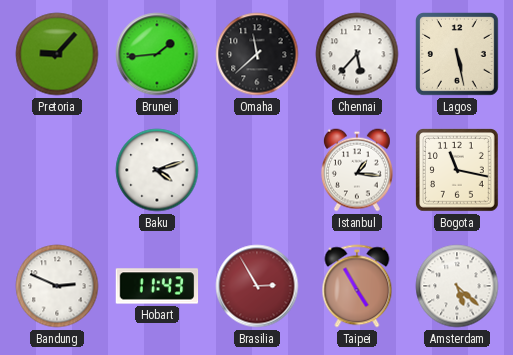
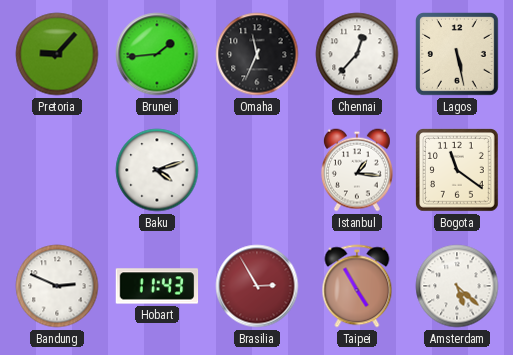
Omaha: 11:38 -> 11:34
Chennai: 5:37 -> 12:37
Bogota: 11:17 -> 11:21
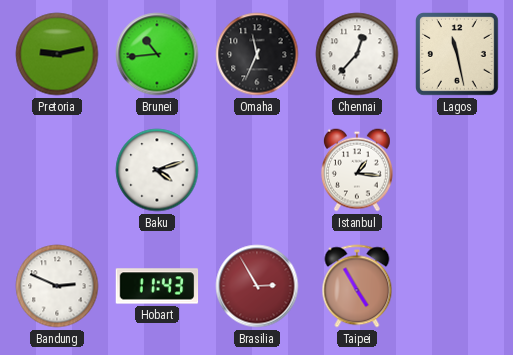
Pretoria: 9:07 -> 9:13
Brunei: 1:44 -> 10:44
Lagos: 5:28 -> 11:28
Bogota: 11:21 -> none
Amsterdam: 5:22 -> none
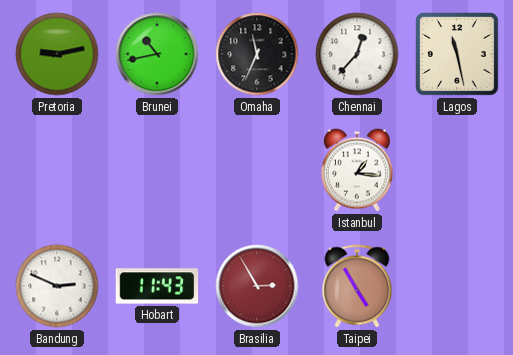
Brunei: 10:44 -> 10:43
Baku: 4:12 -> none
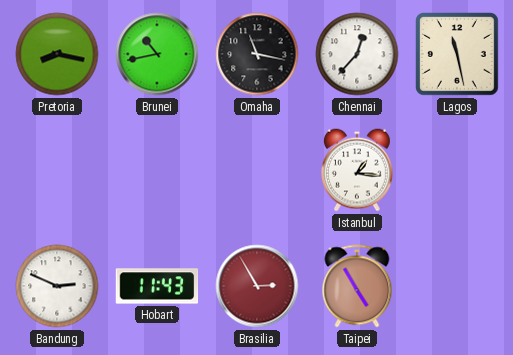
Pretoria: 9:13 -> 8:17
Omaha: 11:34 -> 11:17
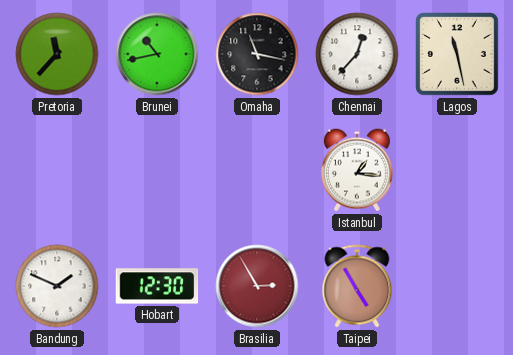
Pretoria: 8:17 -> 11:37
Bandung: 2:49 -> 1:49
Hobart: 11:43 -> 12:30
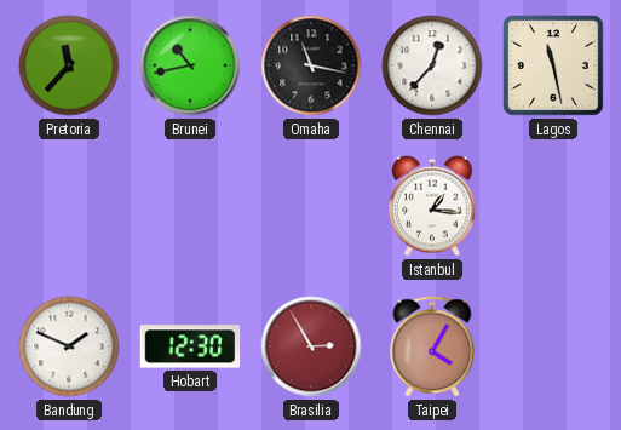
Taipei: 4:55 -> 4:05
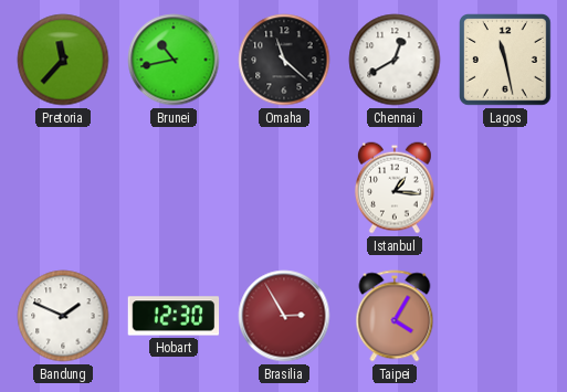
Omaha: 11:17 -> 11:22
Chennai: 12:37 -> 12:40
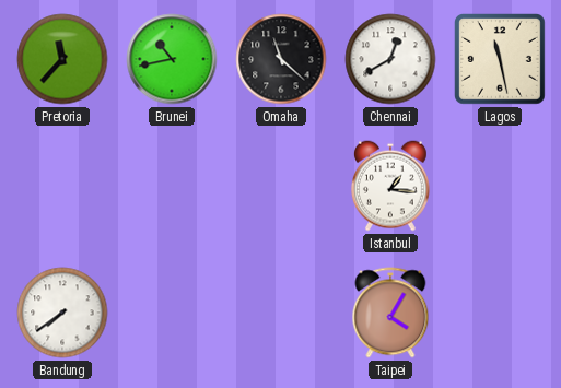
Bandung: 1:49 -> 7:39
Hobart: 12:30 -> none
Brasilia: 2:55 -> none
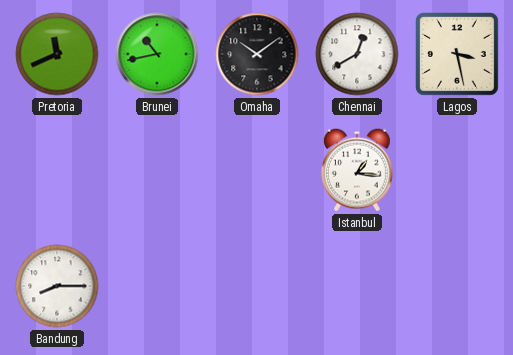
Pretoria: 11:37 -> 11:41
Omaha: 11:22 -> 10:09
Lagos: 11:28 -> 3:28
Bandung: 7:39 -> 8:15
Taipei: 4:05 -> none
